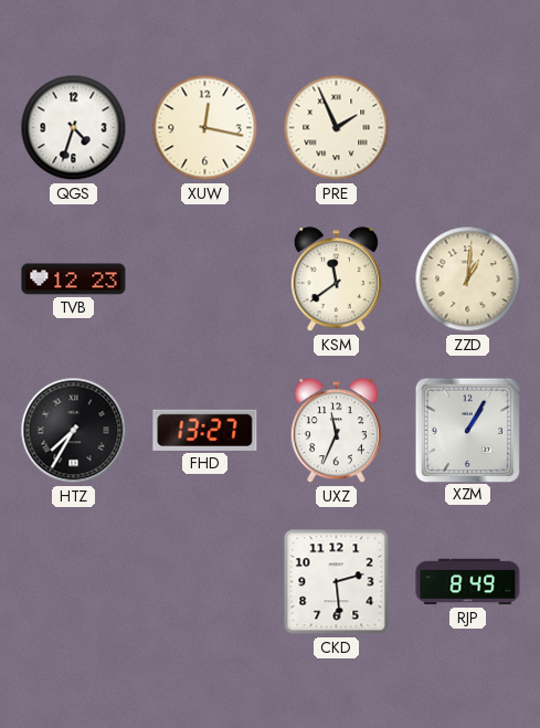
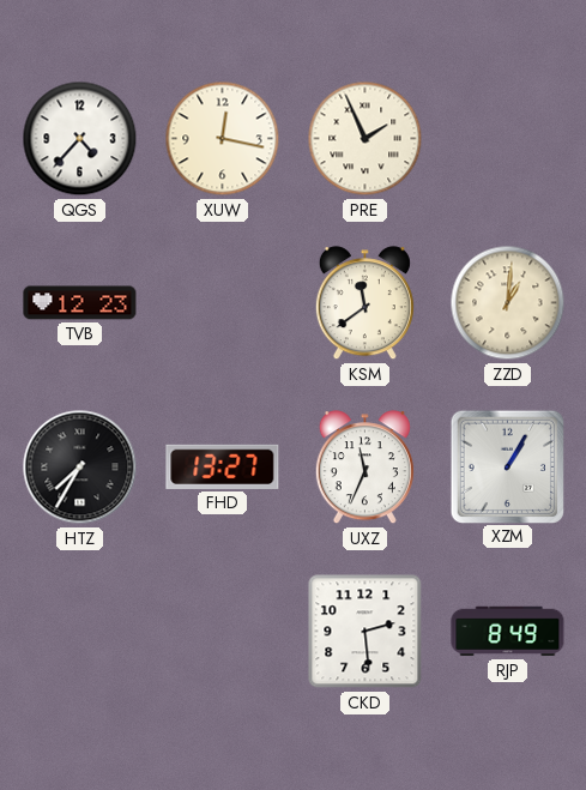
QGS: 4:33 -> 4:37
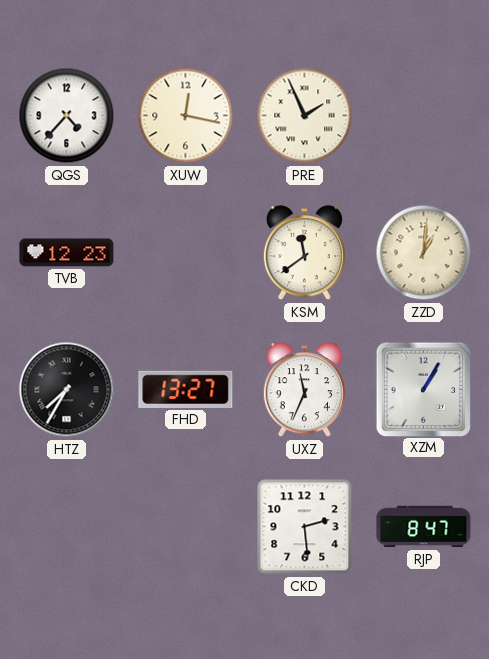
RJP: 8:49 -> 8:47
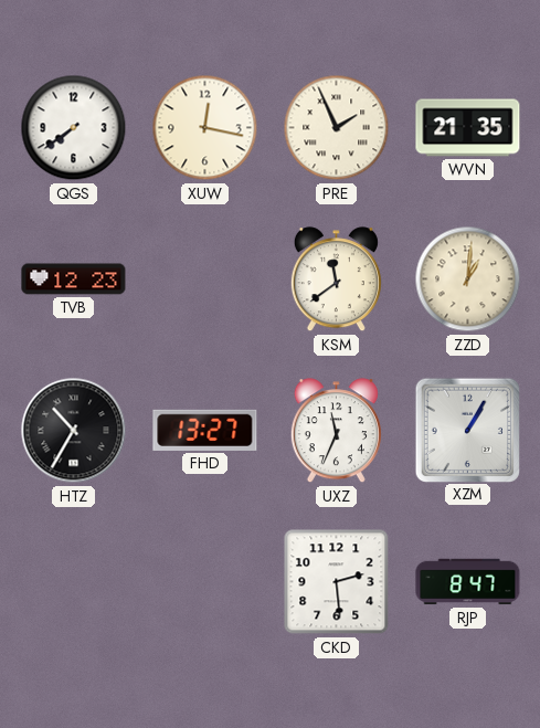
QGS: 4:37 -> 7:39
WVN: none -> 21:35
HTZ: 7:35 -> 10:35
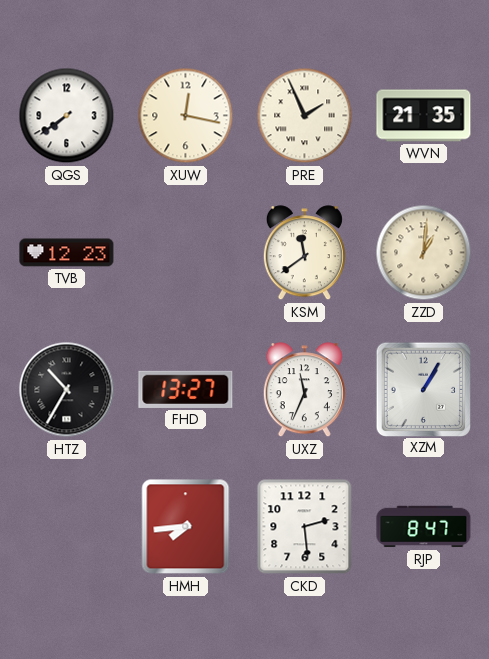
HMH: none -> 7:44
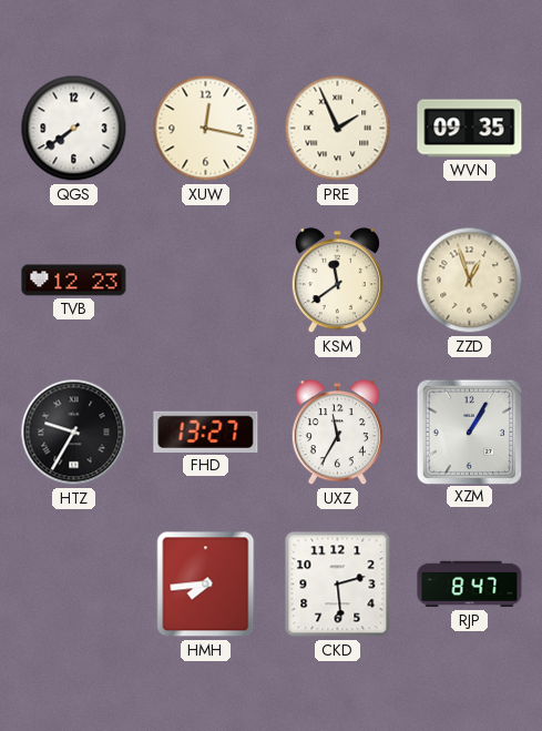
WVN: 21:35 -> 09:35
ZZD: 1:01 -> 12:57
HTZ: 10:35 -> 9:35
UXZ: 11:34 -> 11:35
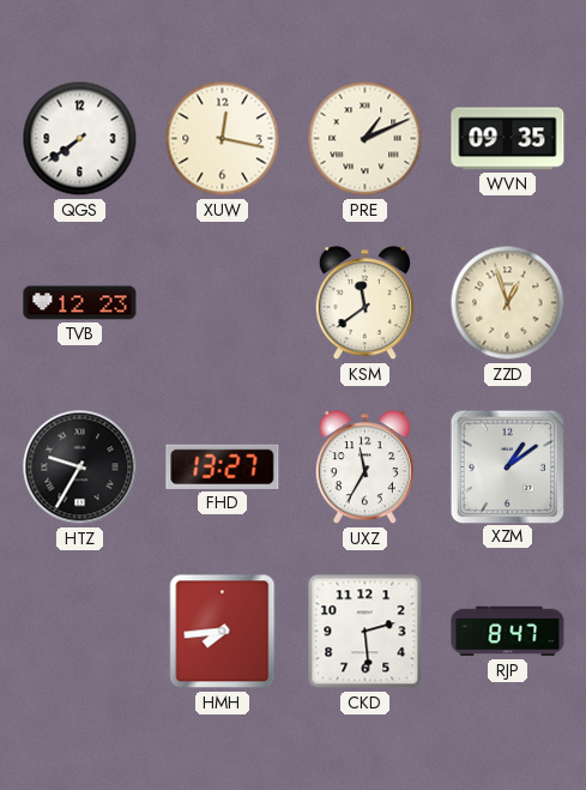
PRE: 1:56 -> 1:11
XZM: 1:05 -> 1:09
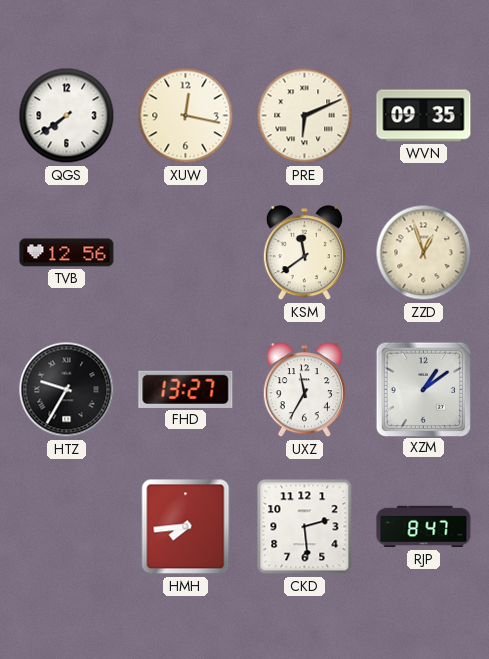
PRE: 1:11 -> 6:11
TVB: 12:23 -> 12:56
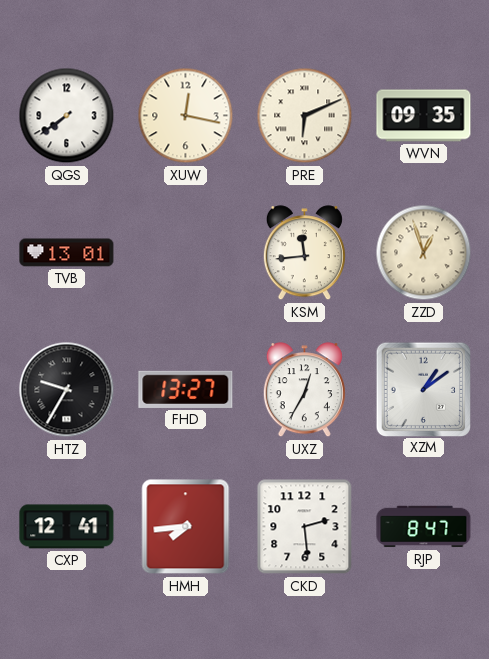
TVB: 12:56 -> 13:01
KSM: 11:39 -> 11:44
UXZ: 11:35 -> 12:35
CXP: none -> 12:41
